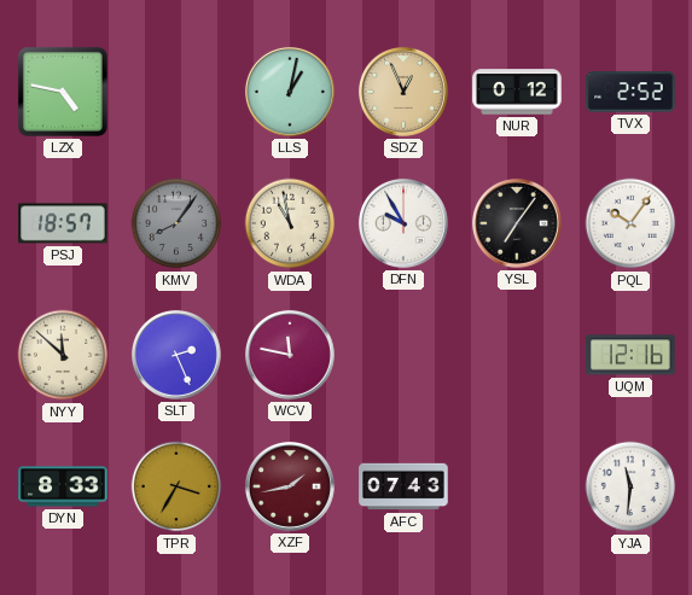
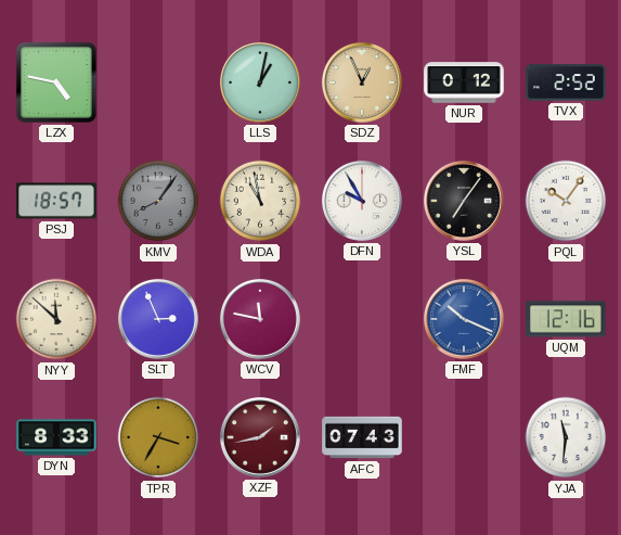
SLT: 2:26 -> 2:56
FMF: none -> 10:19
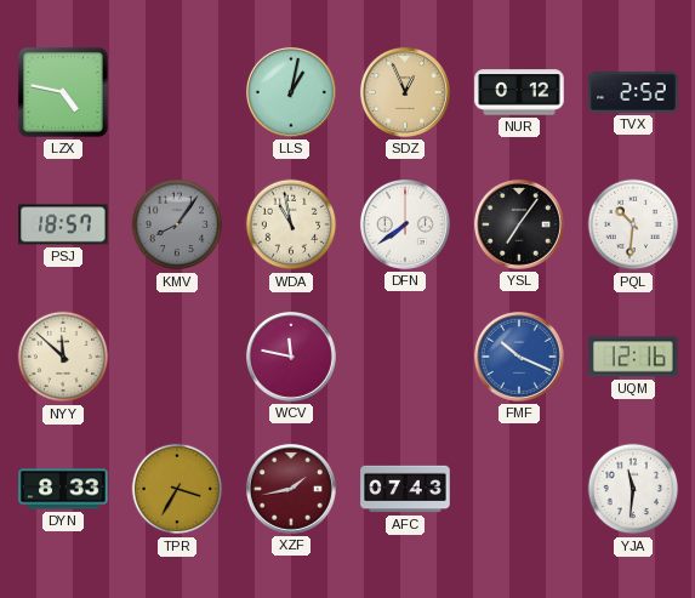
DFN: 9:55 -> 7:39
PQL: 10:06 -> 10:31
SLT: 2:56 -> none
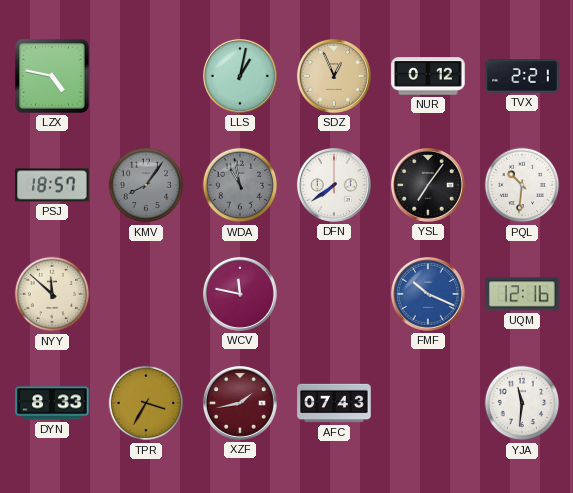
TVX: 2:52 -> 2:21
WDA dial: cream -> grey
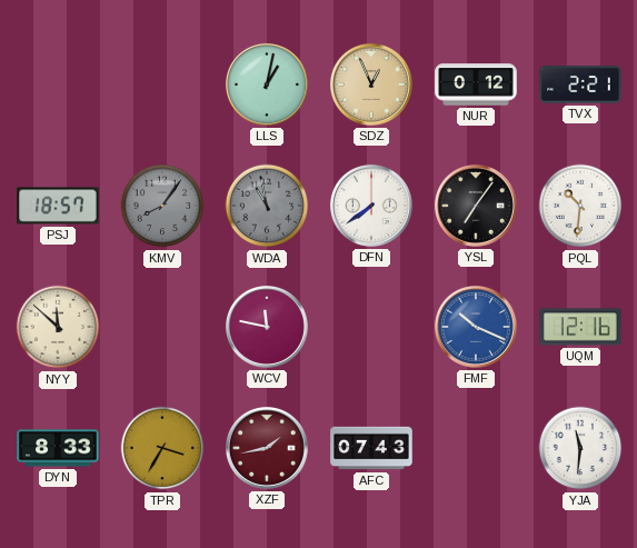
LZX: 4:47 -> none
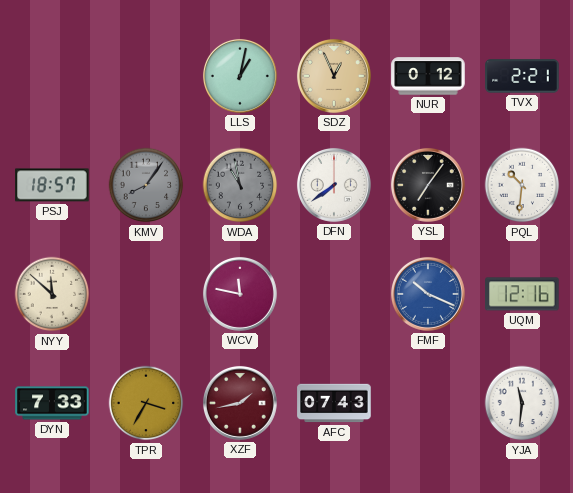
DYN: 8:33 -> 7:33
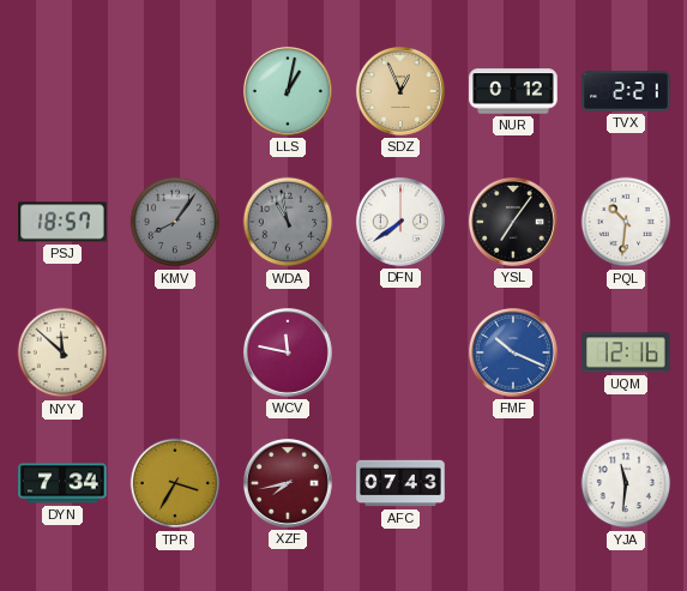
DYN: 7:33 -> 7:34
XZF: 1:43 -> 7:43
